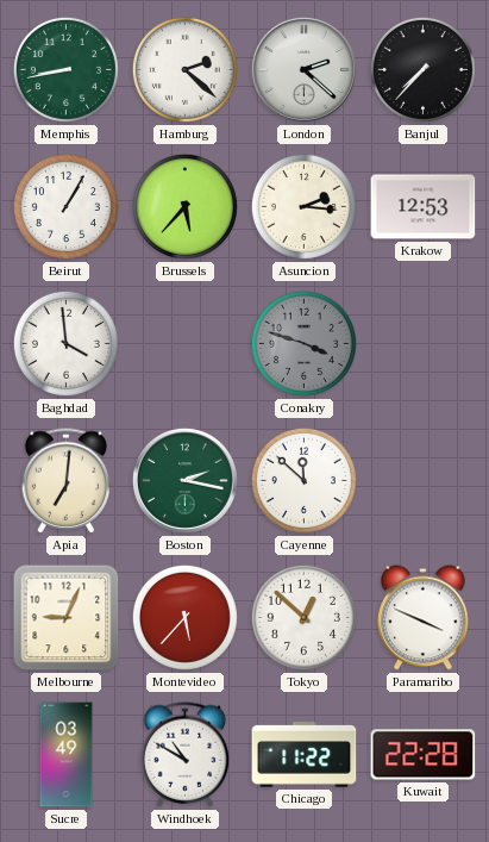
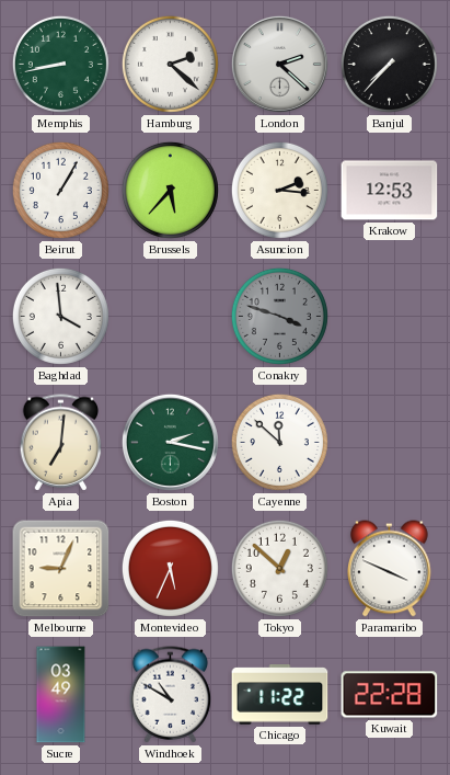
Montevideo: 5:37 -> 5:34
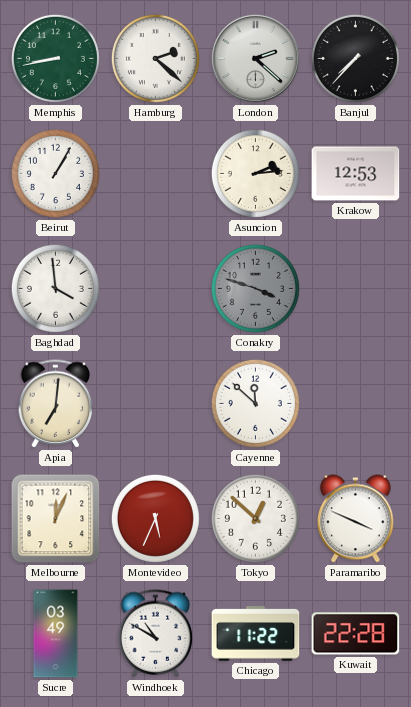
Brussels: 5:37 -> none
Asuncion: 2:16 -> 2:14
Boston: 2:17 -> none
Melbourne: 9:04 -> 12:04
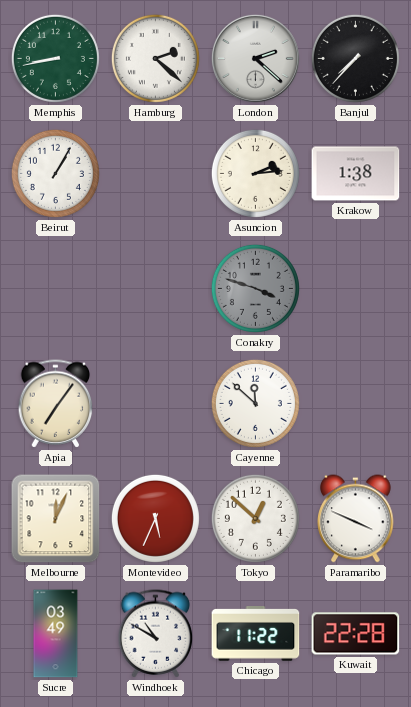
Krakow: 12:53 -> 1:38
Baghdad: 3:59 -> none
Apia: 7:01 -> 7:06
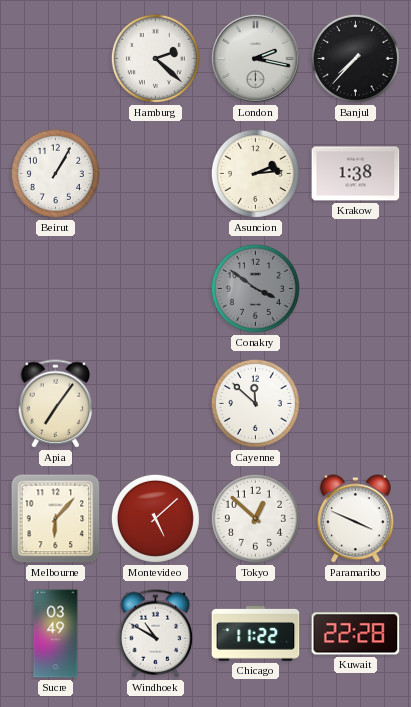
Memphis: 8:43 -> none
London: 2:22 -> 2:17
Conakry: 3:48 -> 3:51
Melbourne: 12:04 -> 6:07
Montevideo: 5:34 -> 5:08
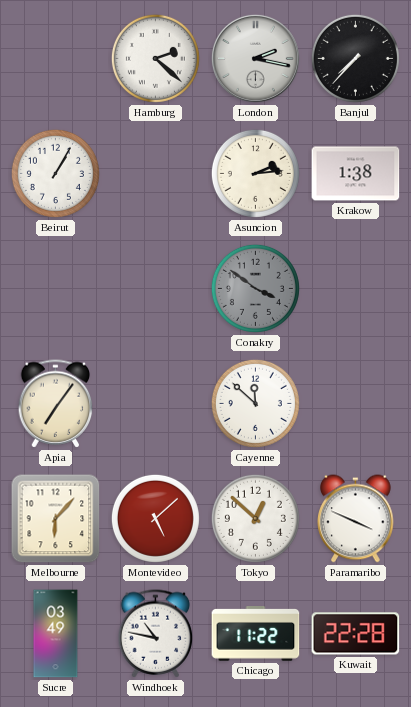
Windhoek: 10:50 -> 10:47
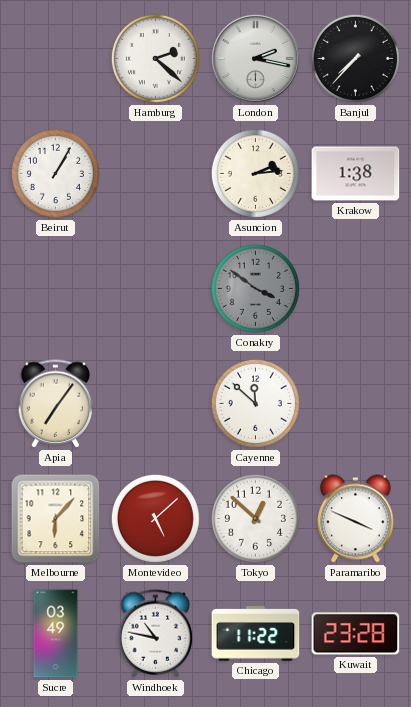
Kuwait: 22:28 -> 23:28
